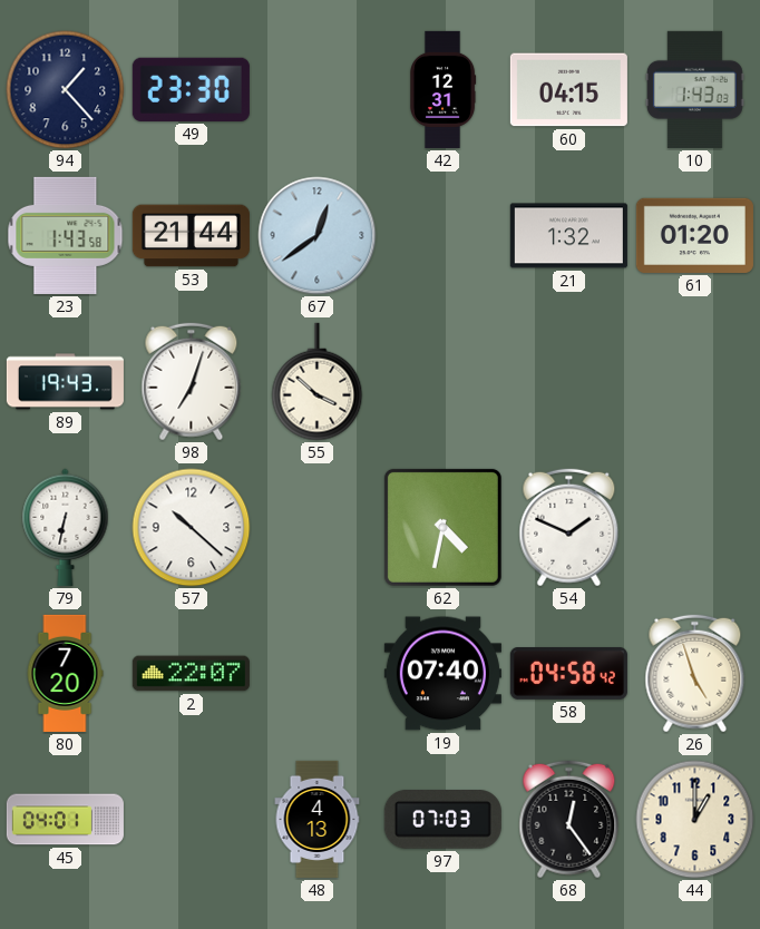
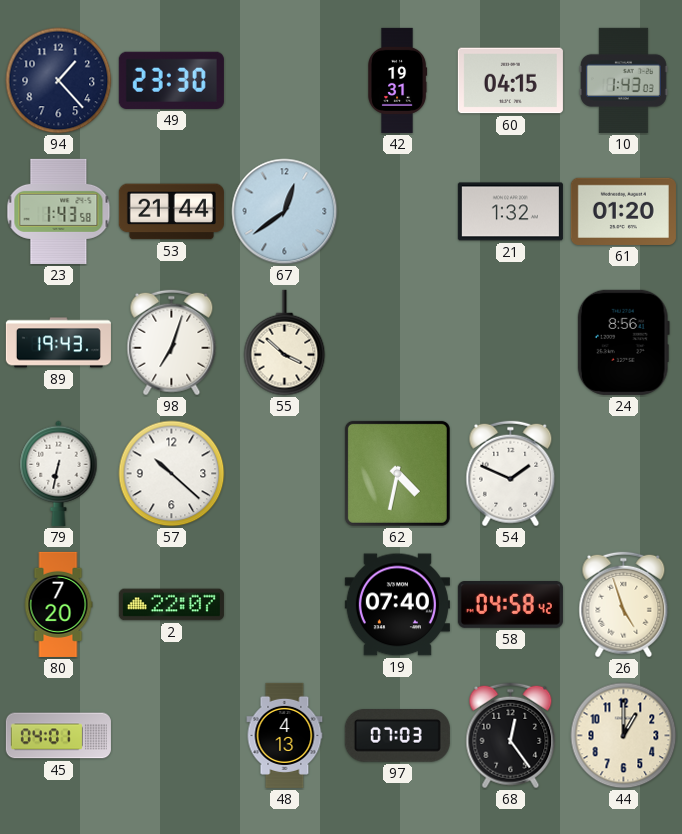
42: 12:31 -> 19:31
24: none -> 8:56
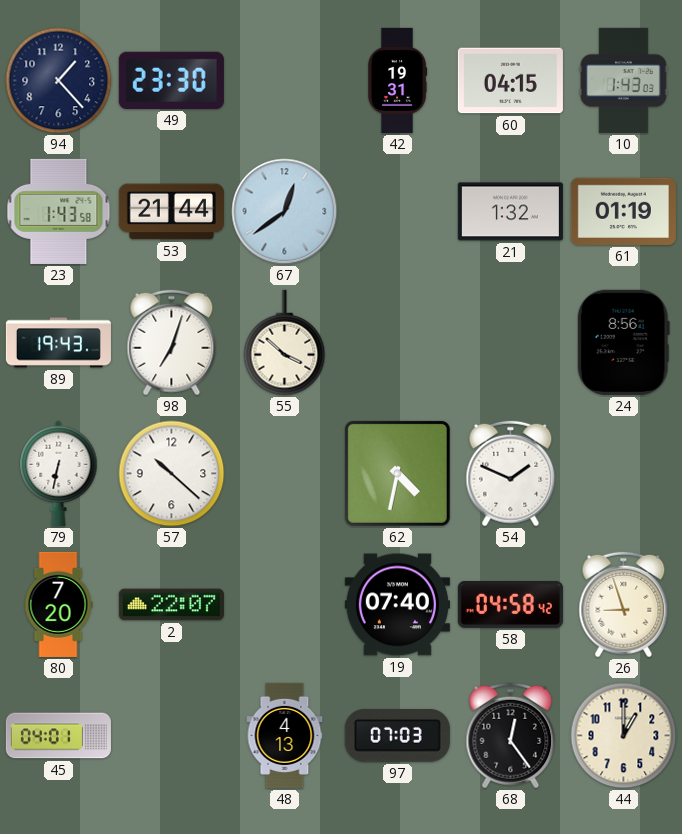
61: 01:20 -> 01:19
26: 4:57 -> 8:57
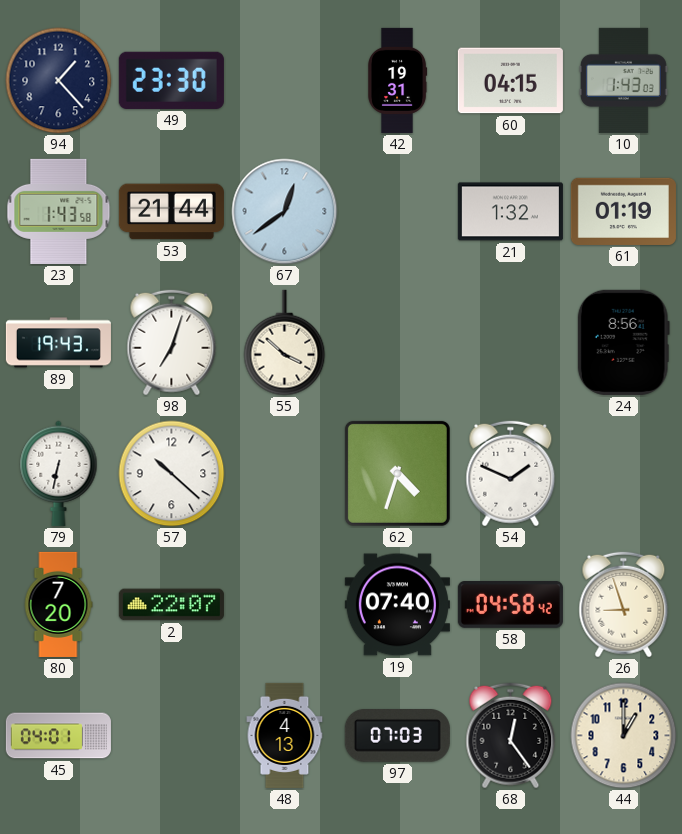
62: 4:32 -> 4:33
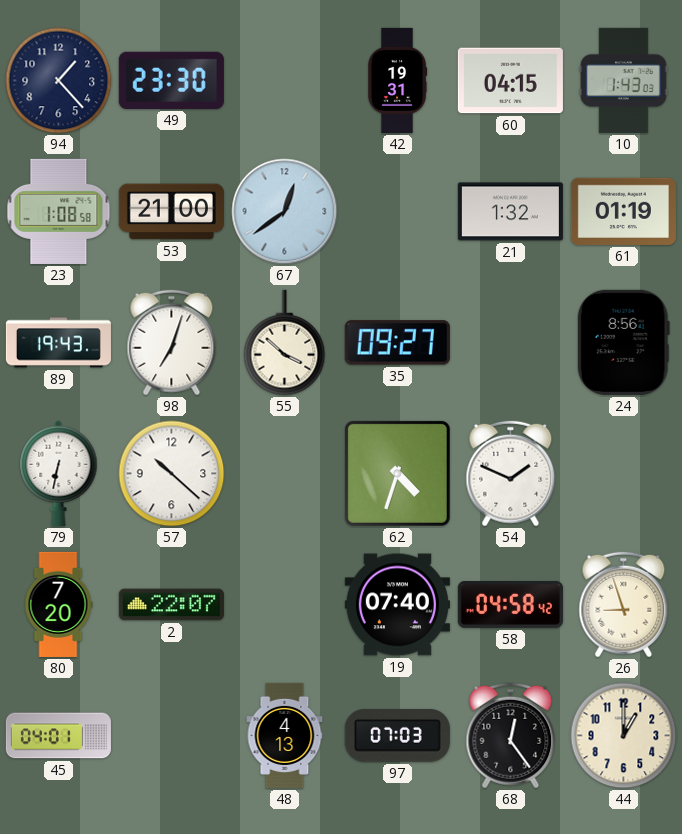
23: 1:43 -> 1:08
53: 21:44 -> 21:00
35: none -> 09:27
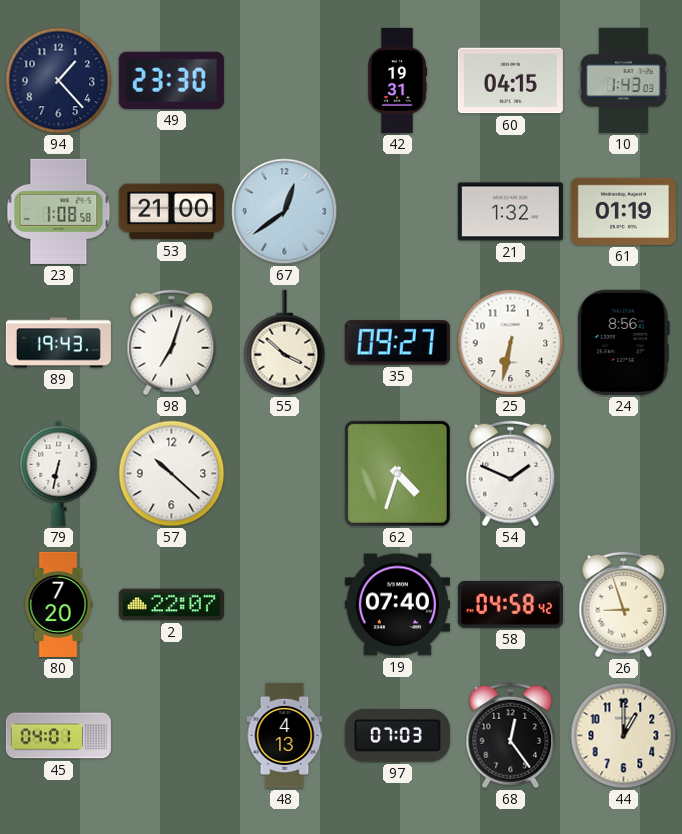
25: none -> 6:32
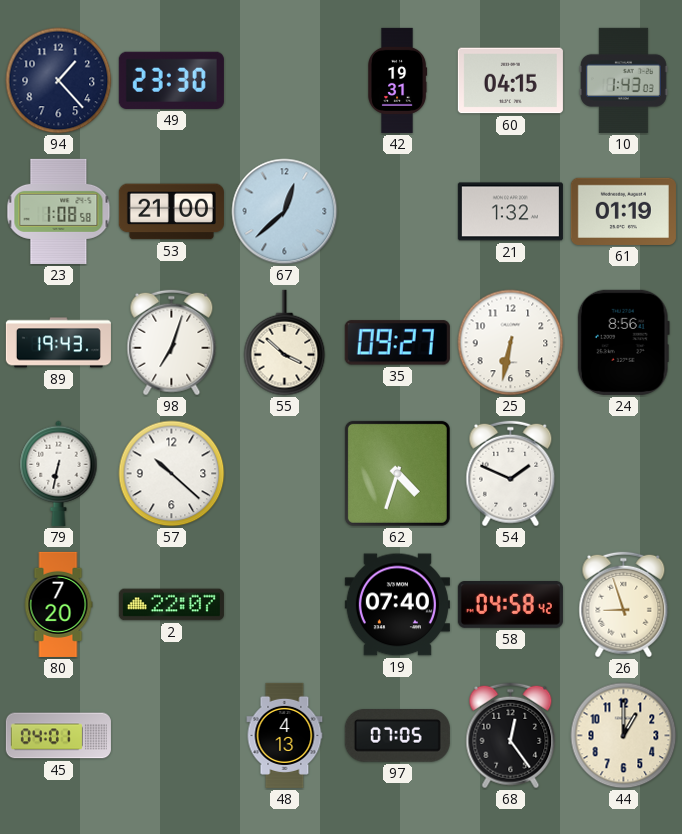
67: 12:39 -> 12:38
97: 07:03 -> 07:05
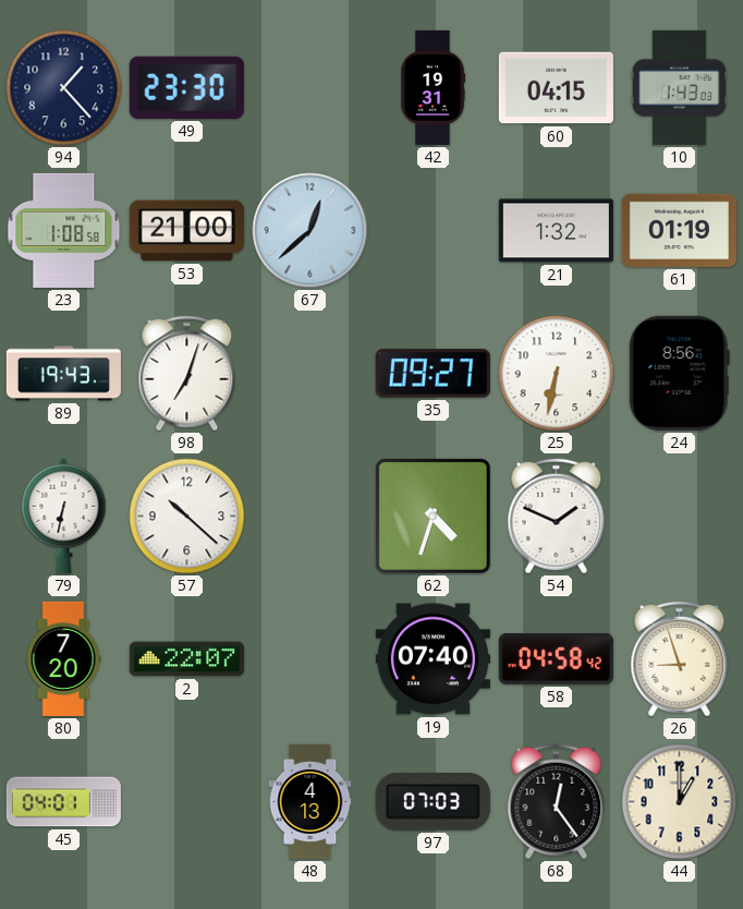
55: 3:52 -> none
97: 07:05 -> 07:03
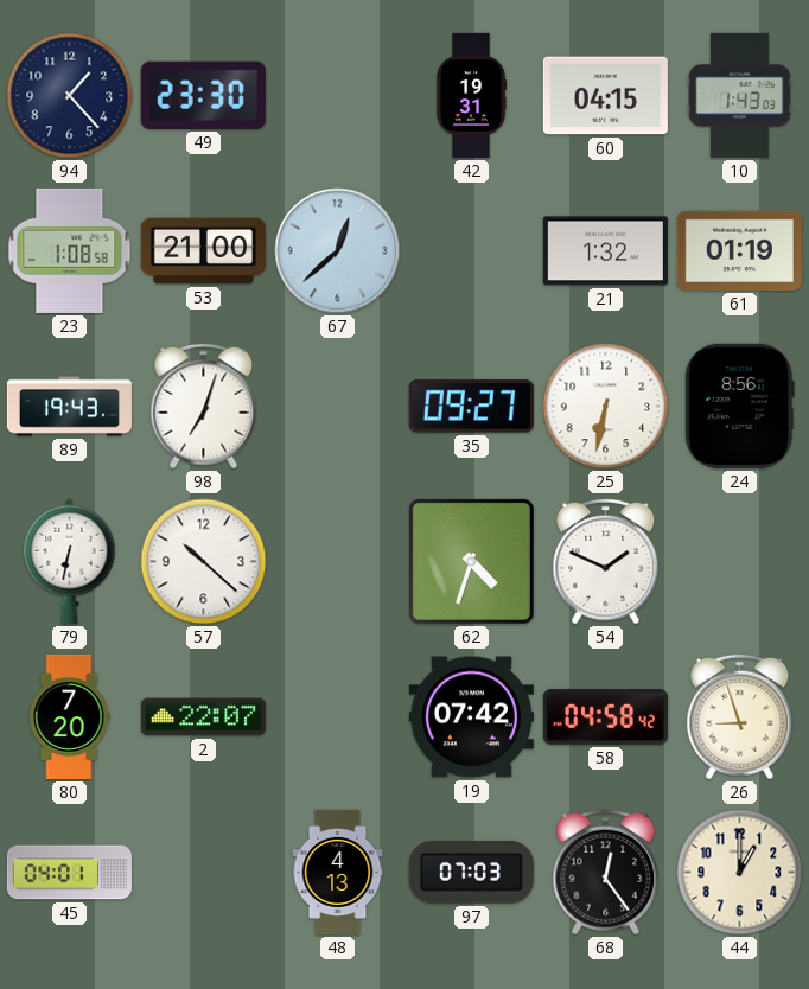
19: 07:40 -> 07:42
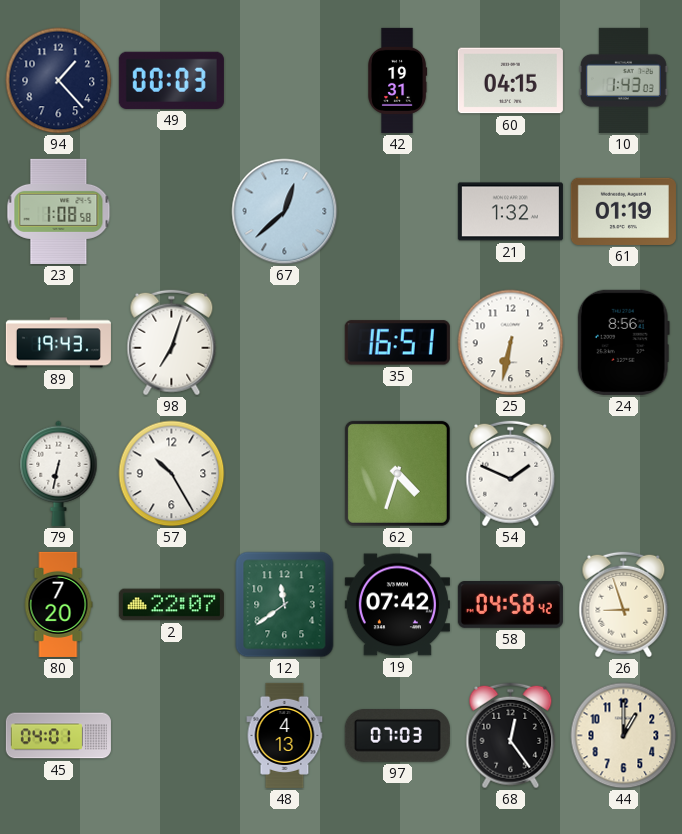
49: 23:30 -> 00:03
53: 21:00 -> none
35: 09:27 -> 16:51
57: 10:22 -> 10:25
12: none -> 11:39
